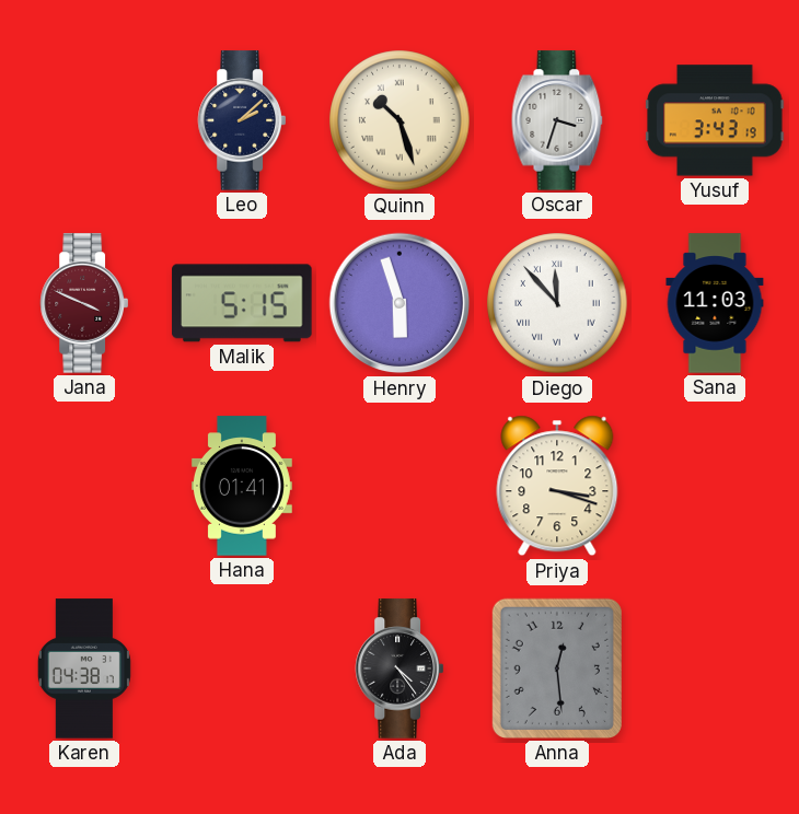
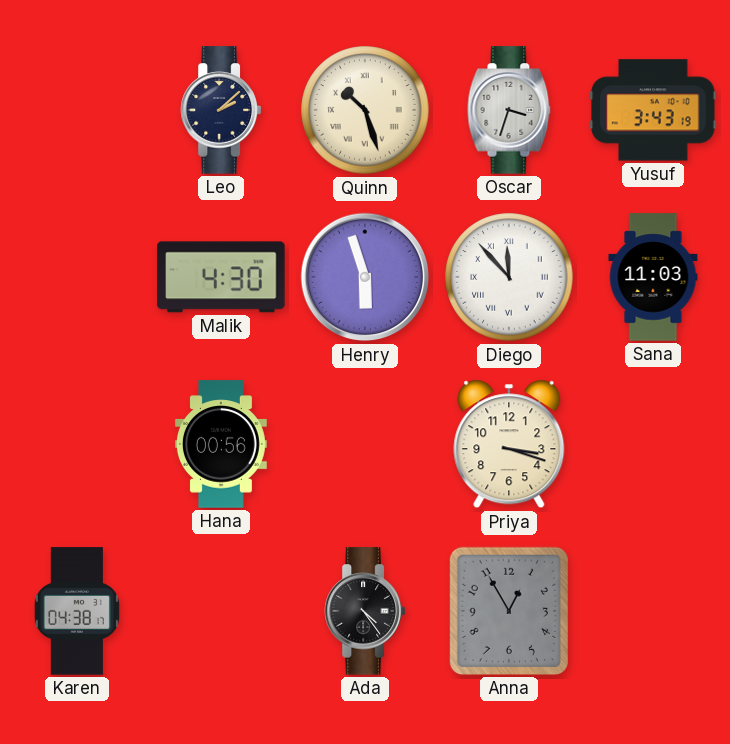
Jana: 3:49 -> none
Malik: 5:15 -> 4:30
Hana: 01:41 -> 00:56
Anna: 12:29 -> 12:55
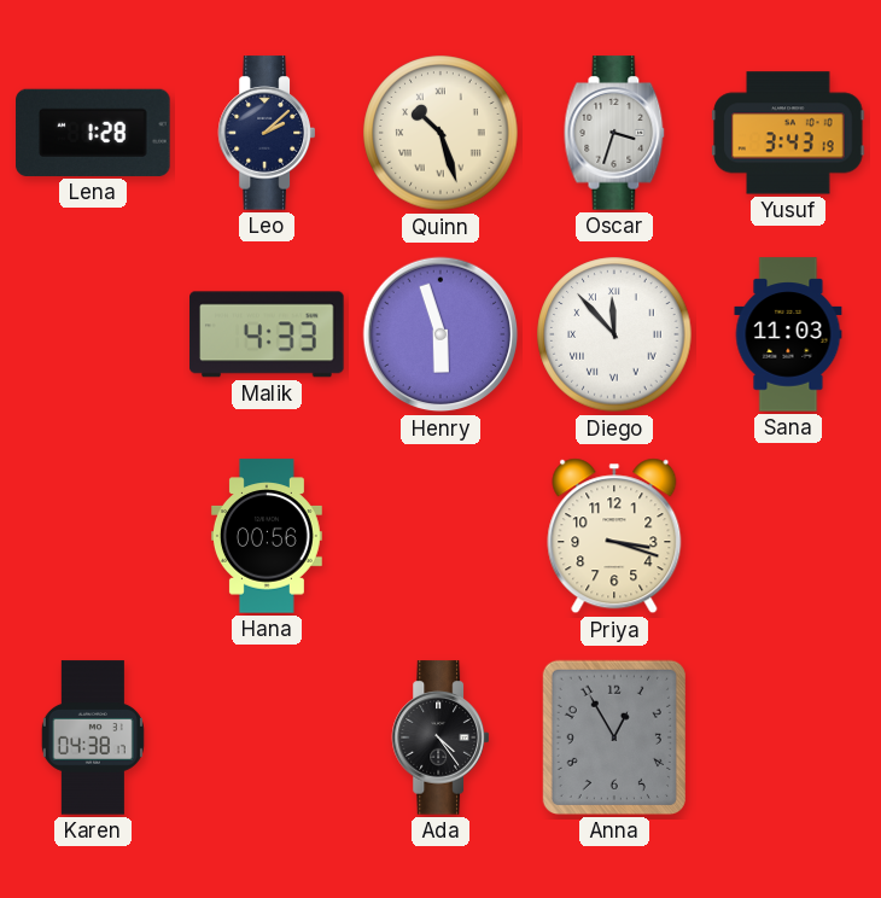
Lena: none -> 1:28
Malik: 4:30 -> 4:33
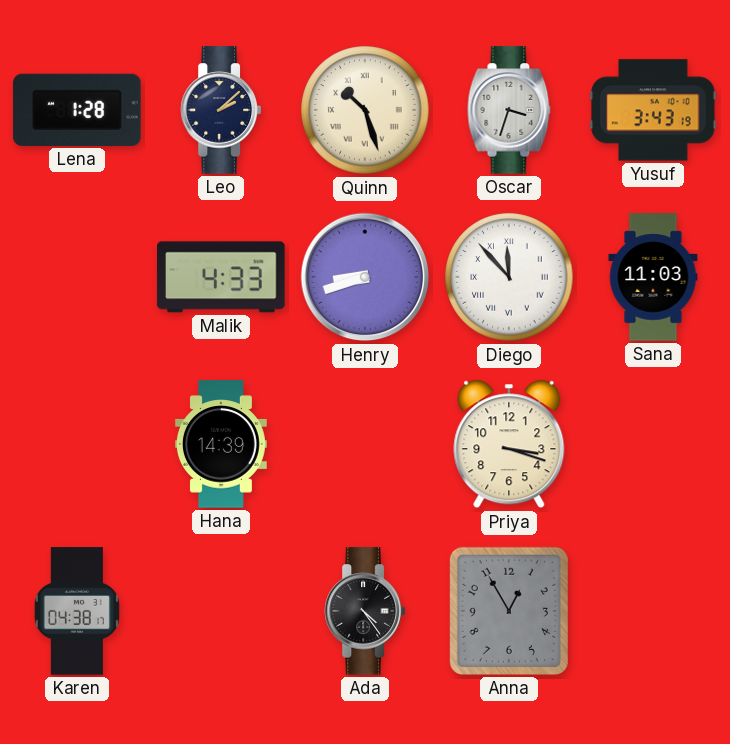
Henry: 5:57 -> 8:42
Hana: 00:56 -> 14:39
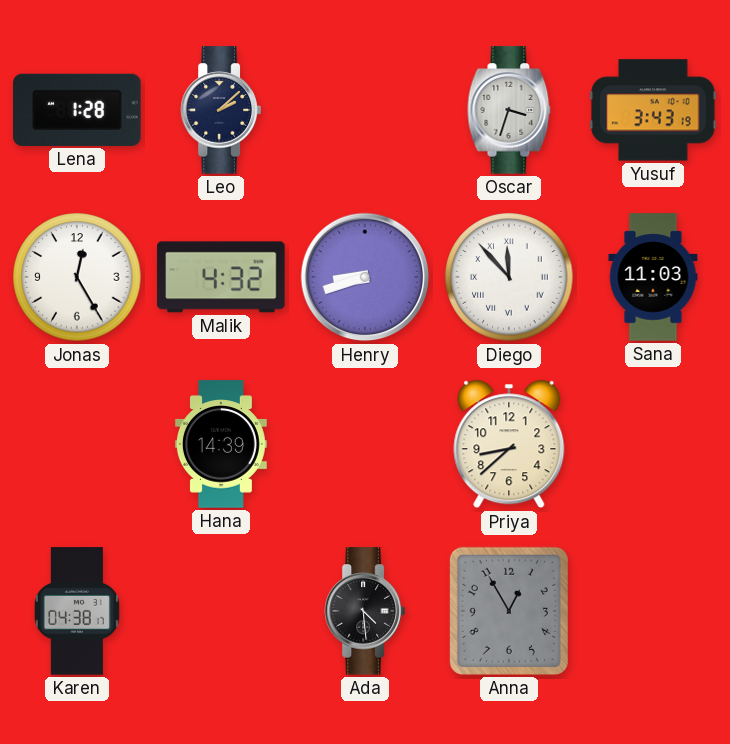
Quinn: 10:27 -> none
Jonas: none -> 12:25
Malik: 4:33 -> 4:32
Priya: 3:18 -> 8:38
Ada: 4:24 -> 4:29
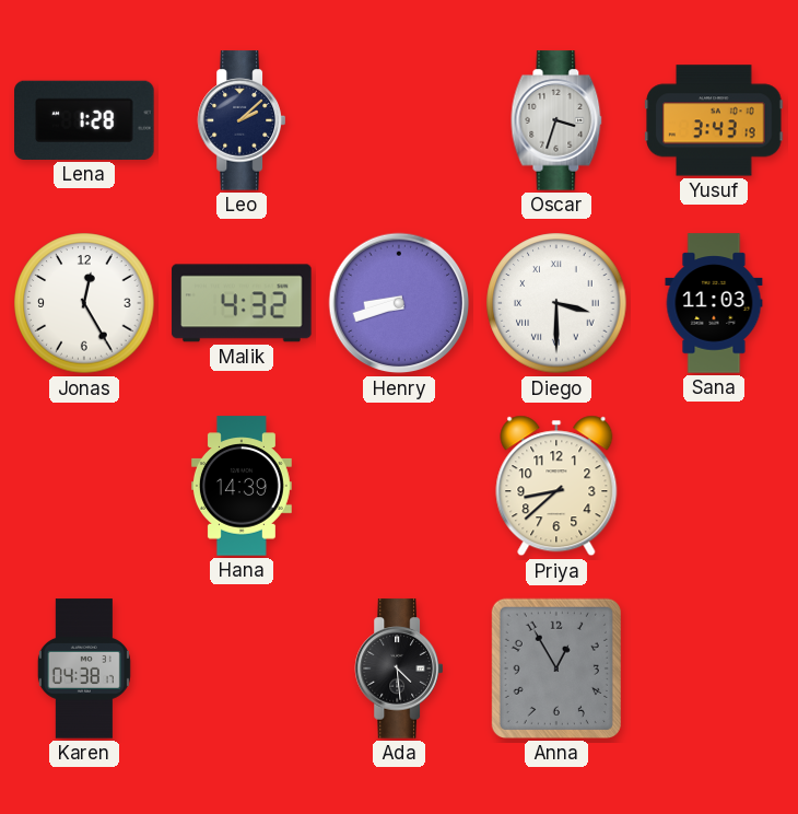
Diego: 11:53 -> 3:30
